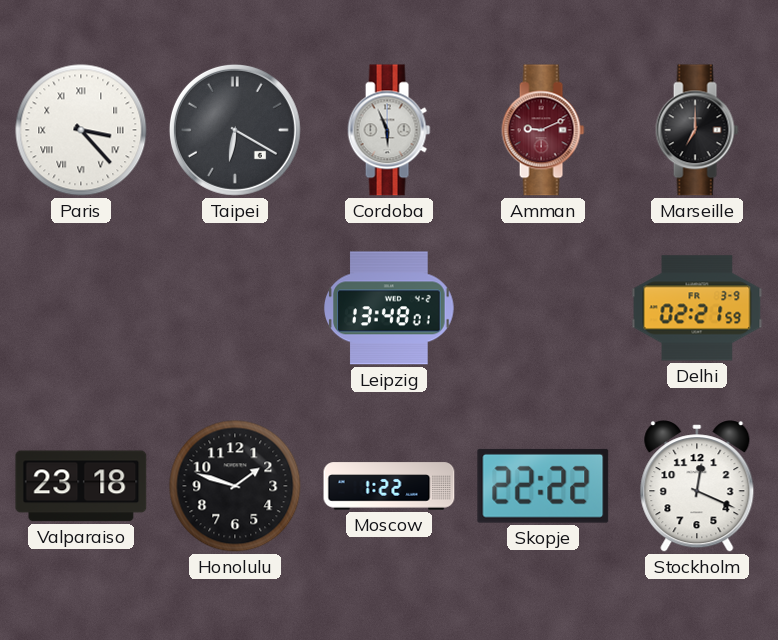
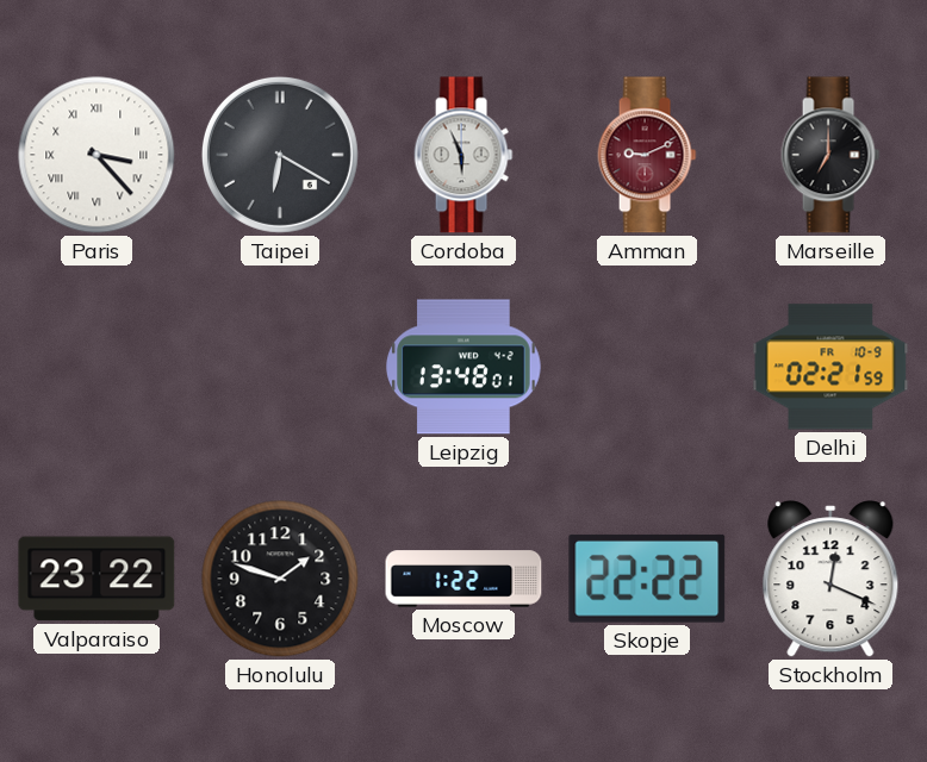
Delhi date: FR 3-9 -> FR 10-9
Valparaiso: 23:18 -> 23:22
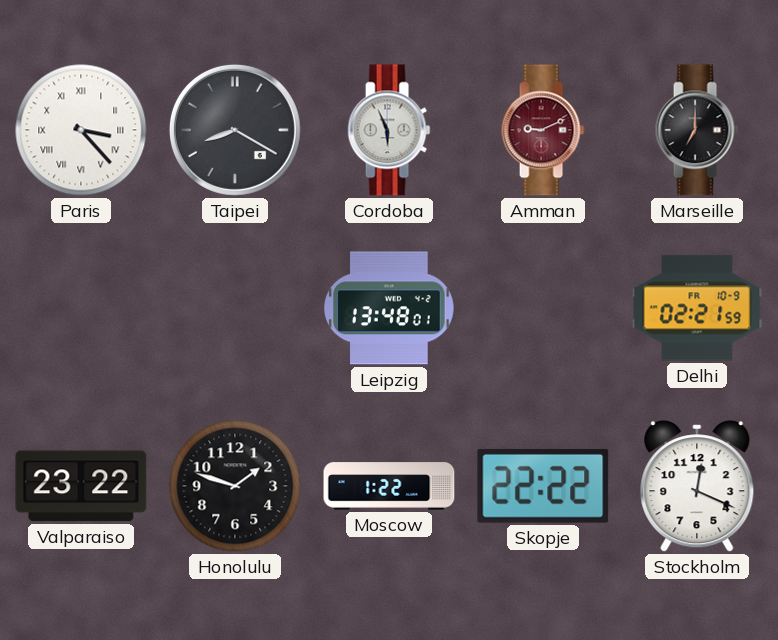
Taipei: 6:20 -> 8:20
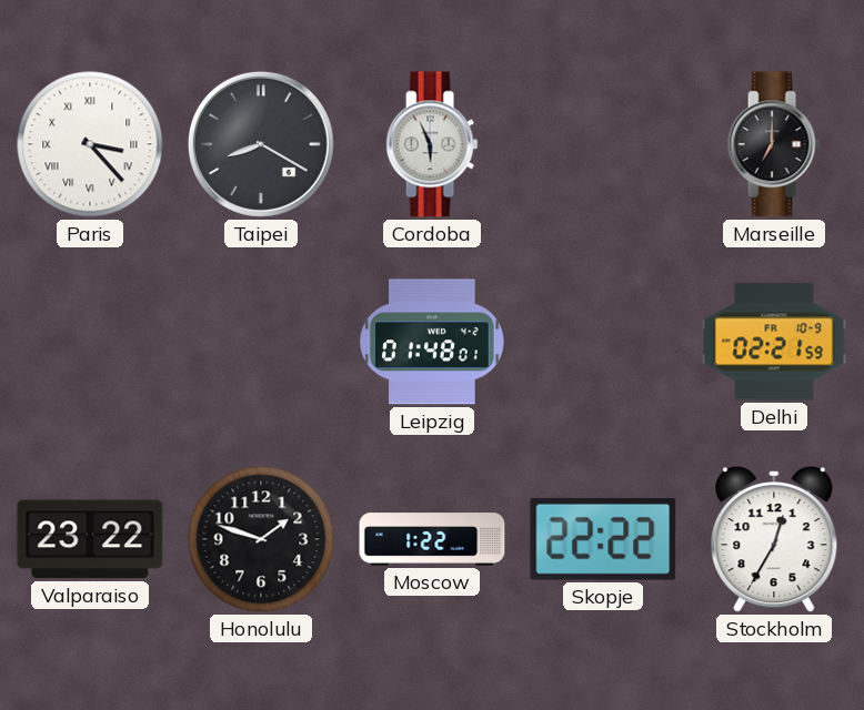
Amman: 9:11 -> none
Leipzig: 13:48 -> 01:48
Stockholm: 12:19 -> 12:35
